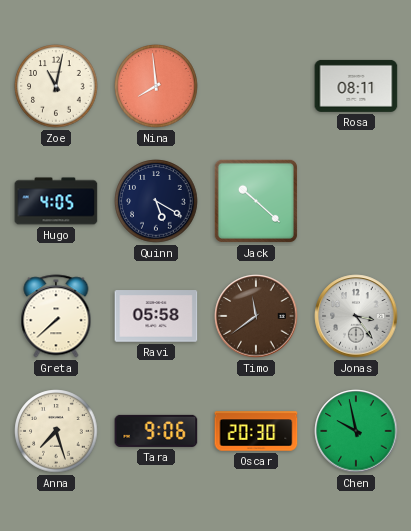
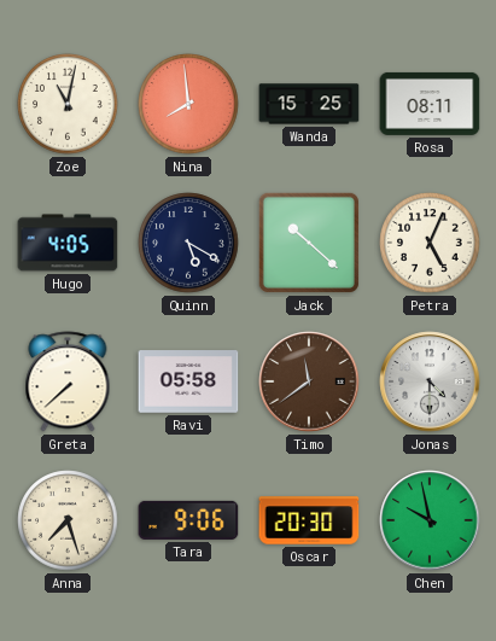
Wanda: none -> 15:25
Petra: none -> 5:04
Jonas: 3:24 -> 4:30
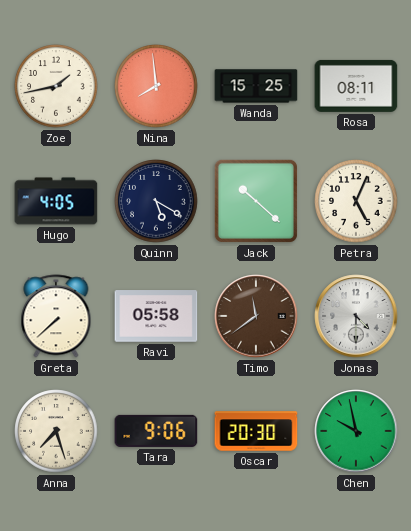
Zoe: 11:02 -> 1:43
